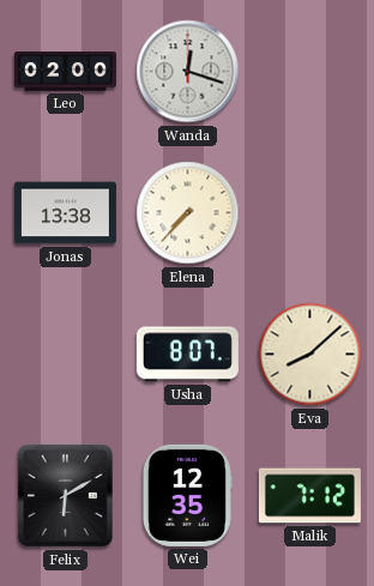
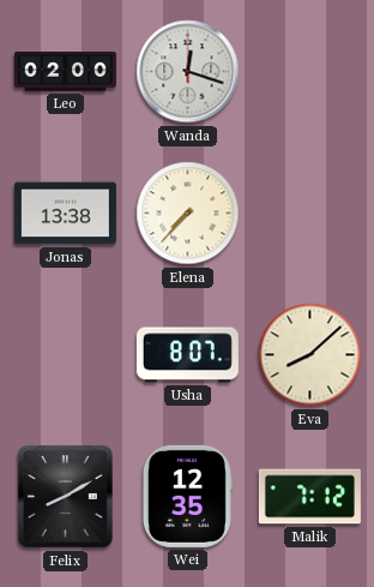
Felix: 6:10 -> 8:10
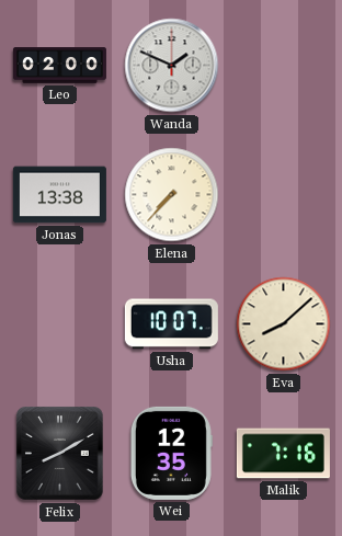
Wanda: 12:18 -> 1:49
Usha: 8:07 -> 10:07
Malik: 7:12 -> 7:16
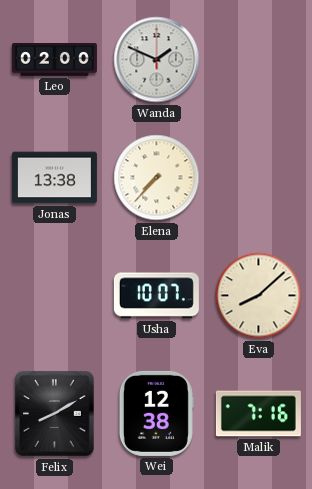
Wei: 12:35 -> 12:38
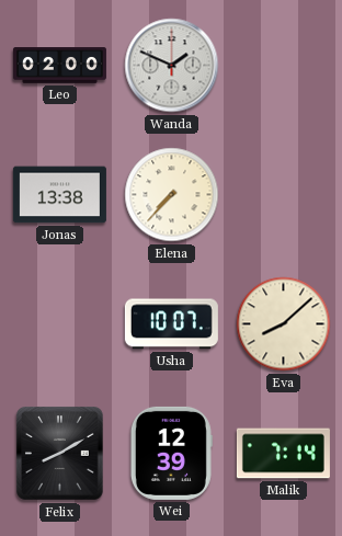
Wei: 12:38 -> 12:39
Malik: 7:16 -> 7:14
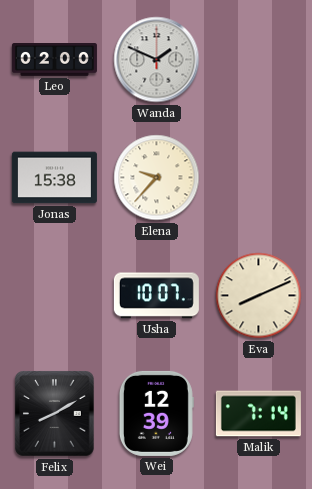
Jonas: 13:38 -> 15:38
Elena: 7:37 -> 9:37
Eva: 8:08 -> 8:11
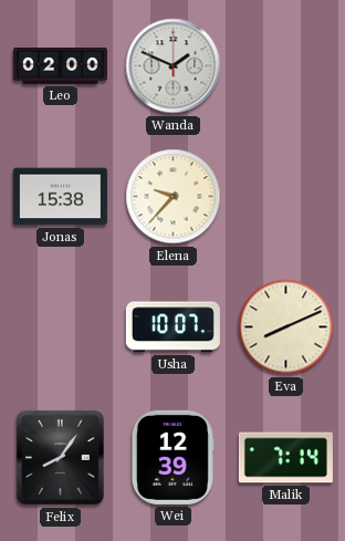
Felix: 8:10 -> 8:06
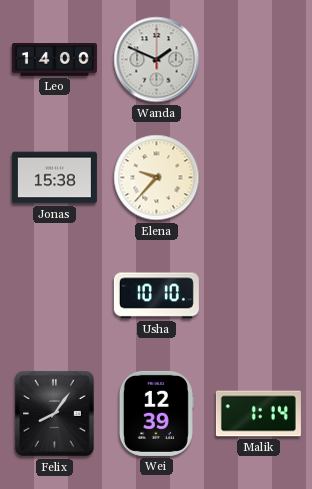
Leo: 02:00 -> 14:00
Usha: 10:07 -> 10:10
Eva: 8:11 -> none
Malik: 7:14 -> 1:14
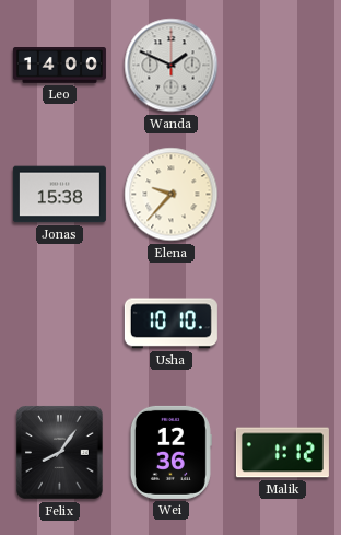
Wei: 12:39 -> 12:36
Malik: 1:14 -> 1:12
